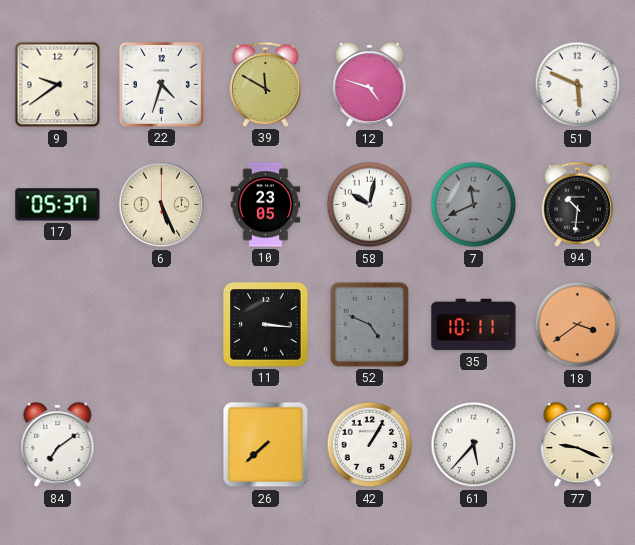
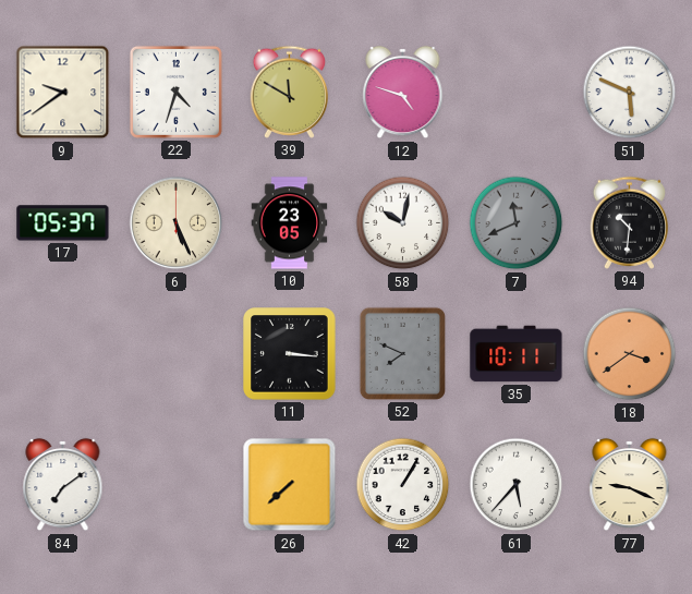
52: 4:49 -> 7:49
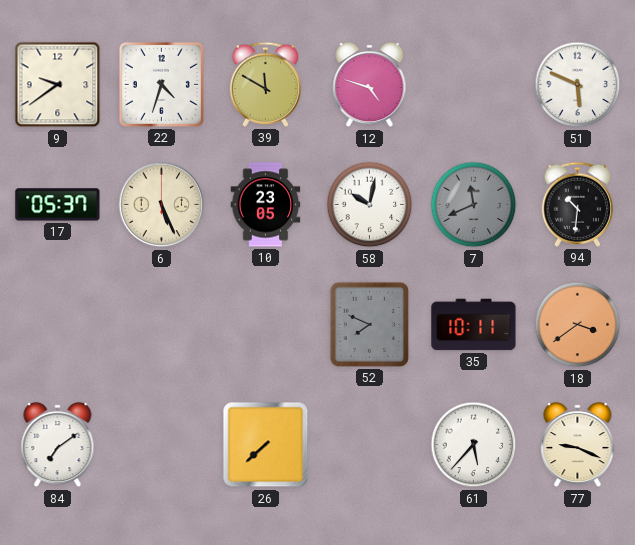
11: 3:16 -> none
42: 1:05 -> none
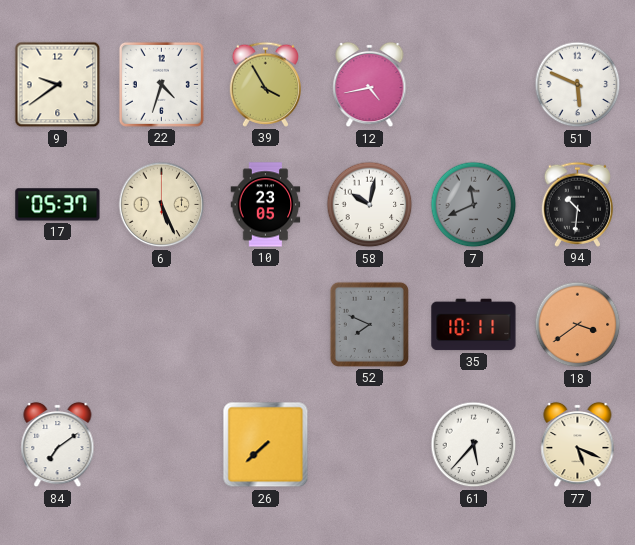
39: 11:50 -> 3:55
12: 4:48 -> 4:43
77: 9:19 -> 5:19
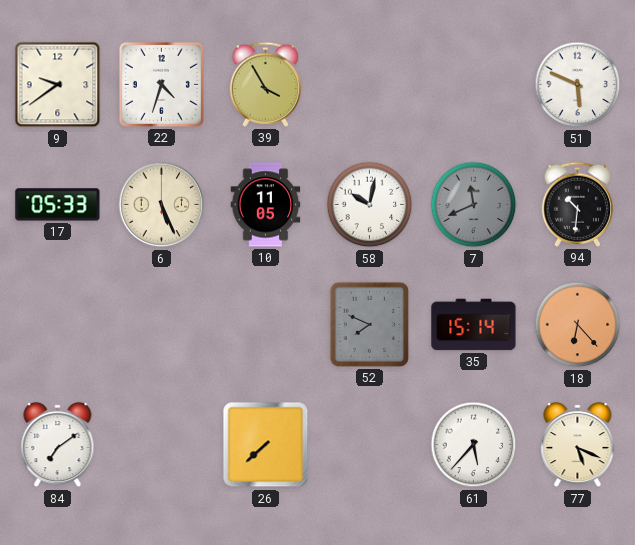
12: 4:43 -> none
17: 05:37 -> 05:33
10: 23:05 -> 11:05
35: 10:11 -> 15:14
18: 3:39 -> 6:23
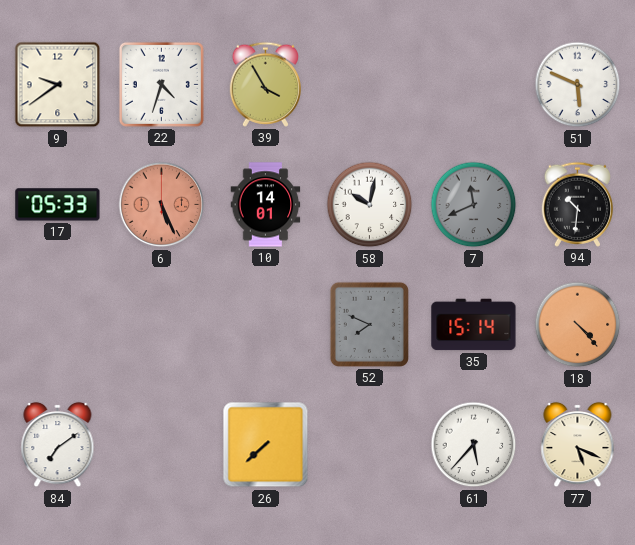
6 dial: cream -> salmon
10: 11:05 -> 14:01
18: 6:23 -> 4:23
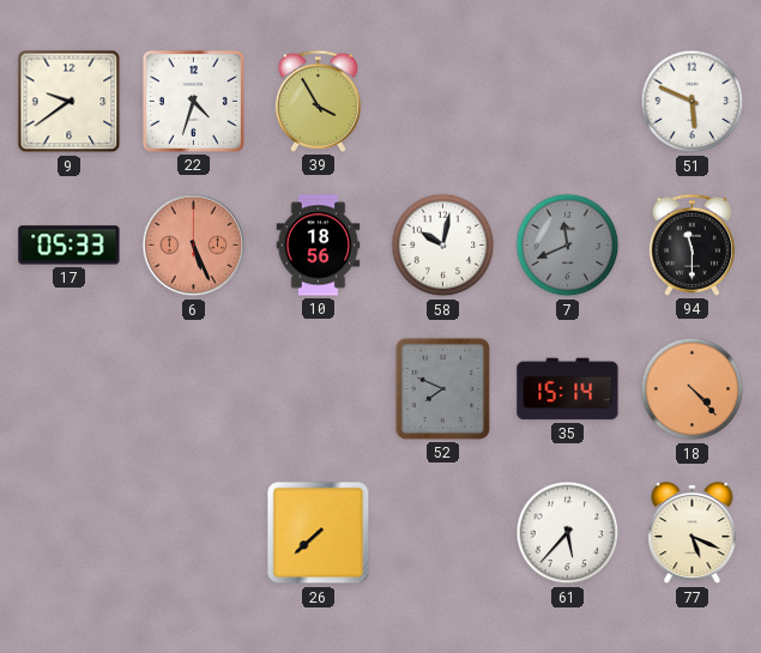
10: 14:01 -> 18:56
94: 10:31 -> 11:30
84: 7:09 -> none
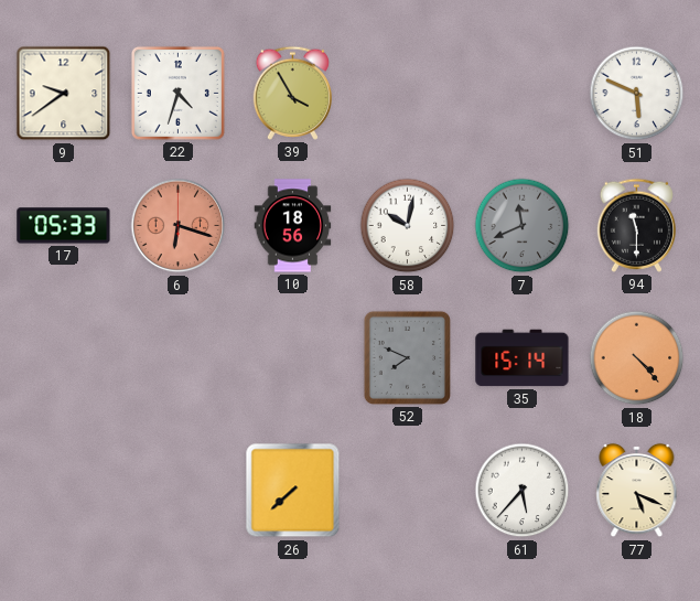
6: 5:26 -> 6:18
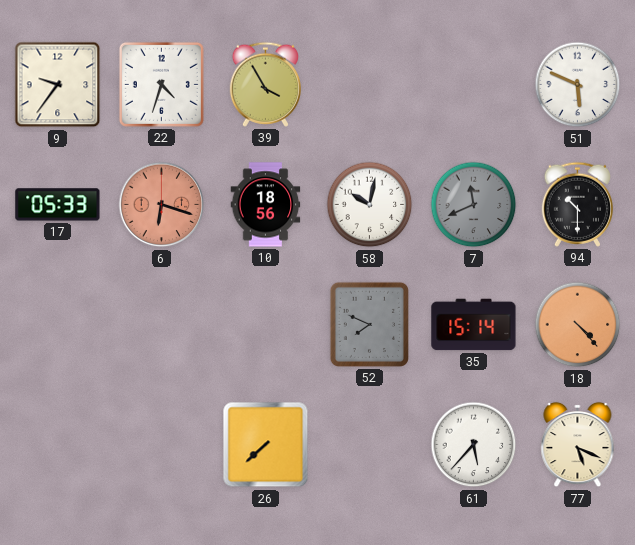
9: 9:39 -> 9:36
94: 11:30 -> 10:30
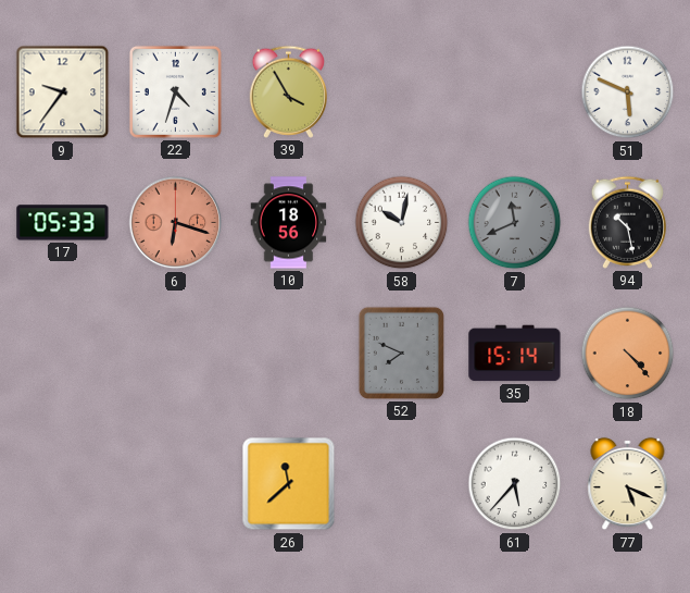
94: 10:30 -> 10:28
26: 7:38 -> 11:38
